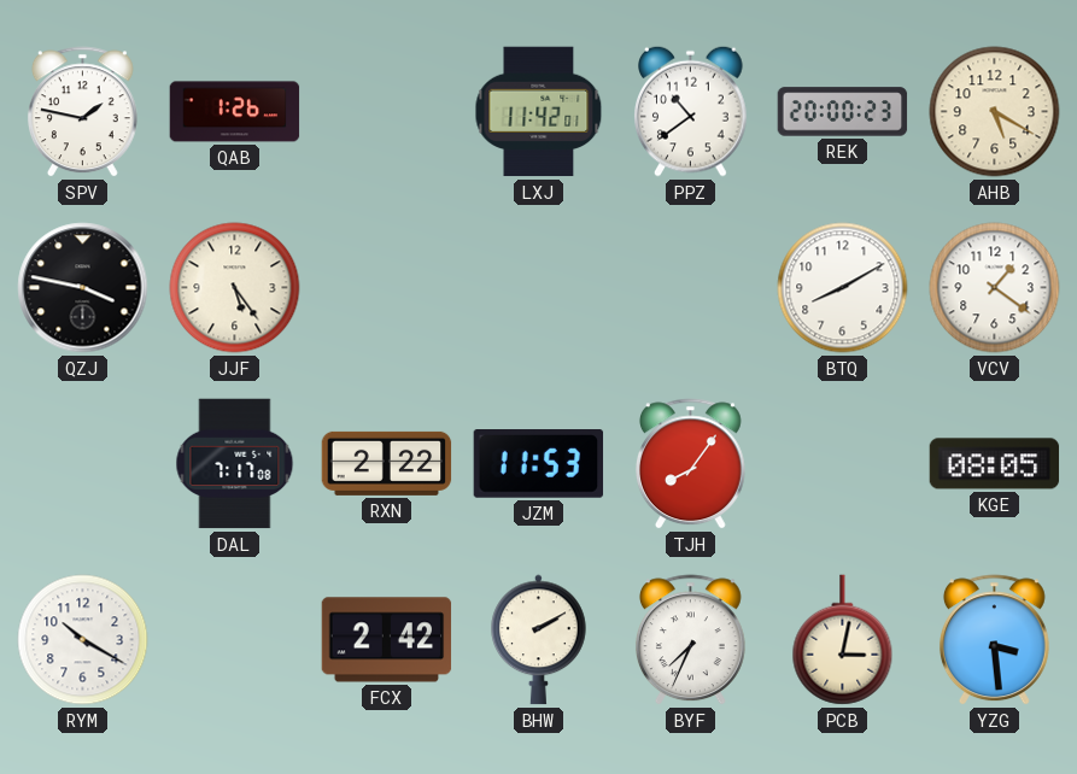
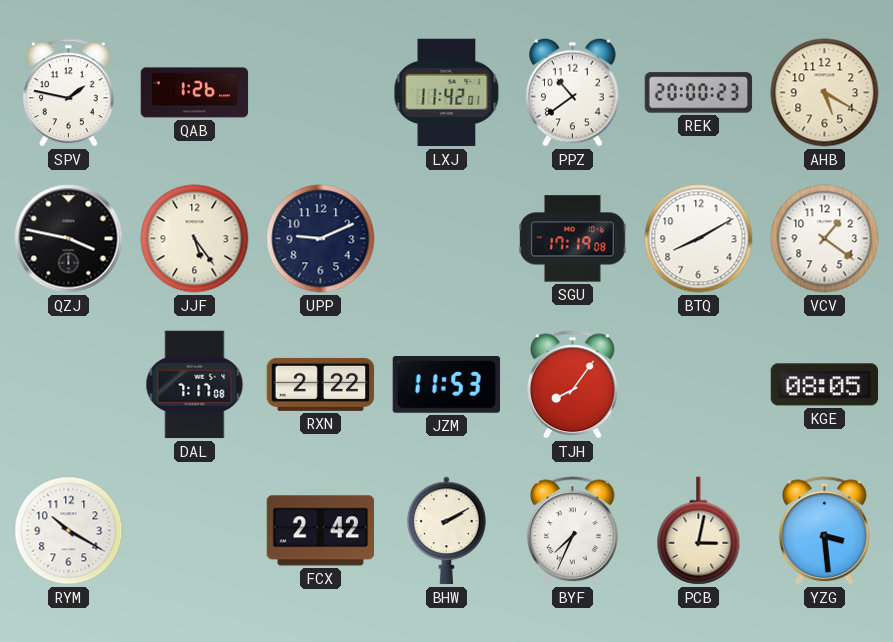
UPP: none -> 9:11
SGU: none -> 17:19
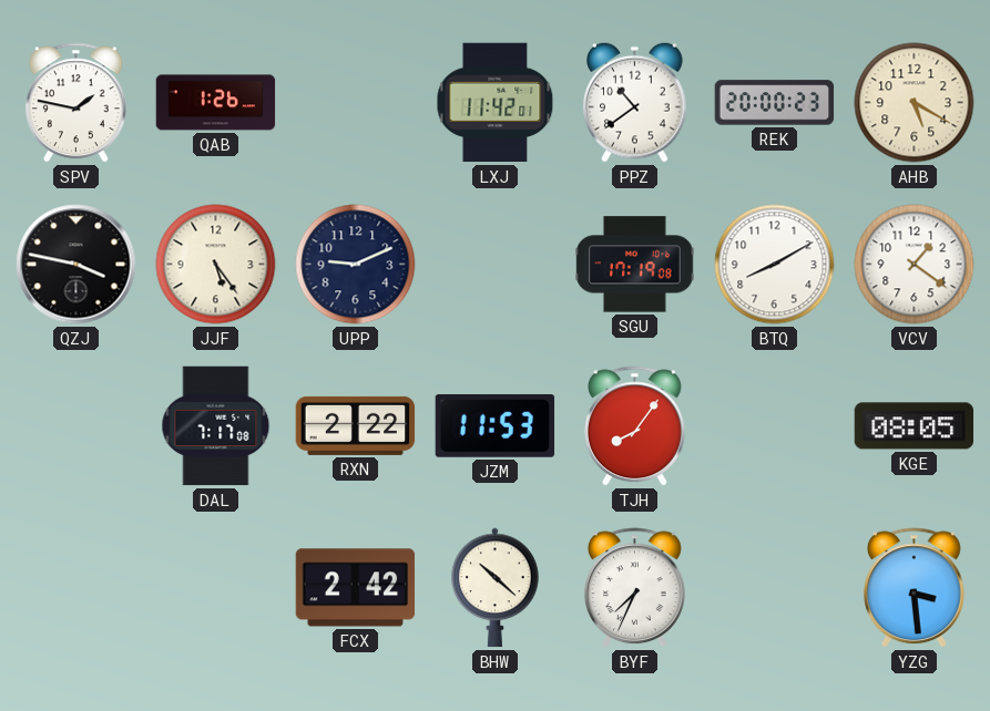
RYM: 10:20 -> none
BHW: 2:10 -> 10:22
PCB: 3:02 -> none
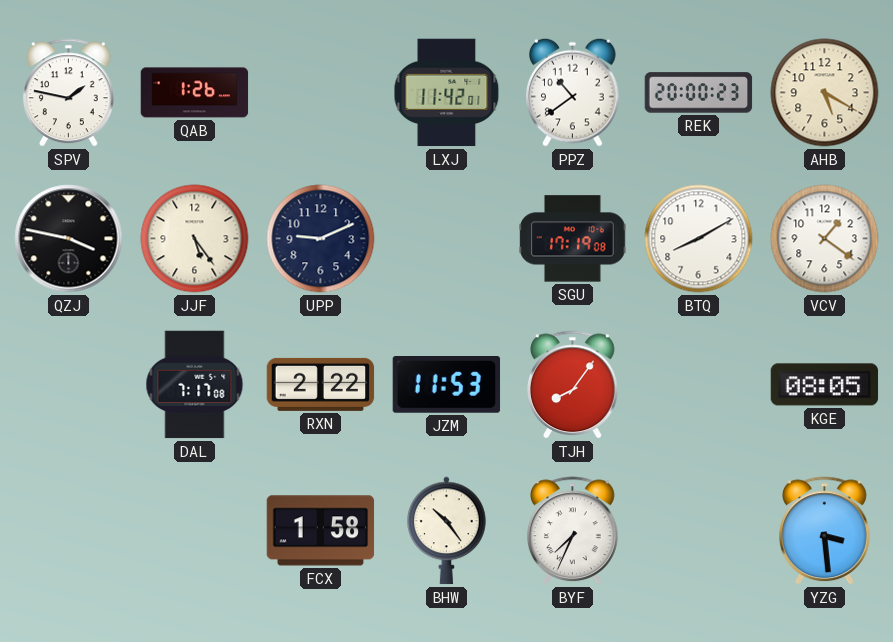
FCX: 2:42 -> 1:58
BHW: 10:22 -> 10:24
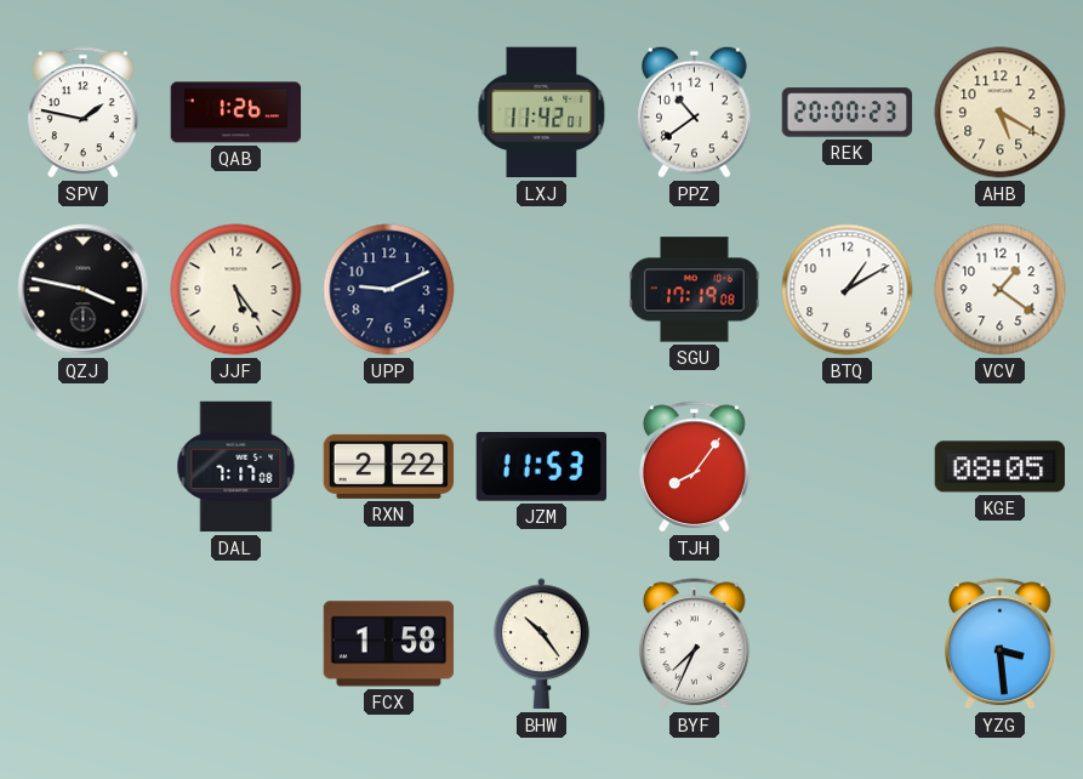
BTQ: 8:10 -> 1:10
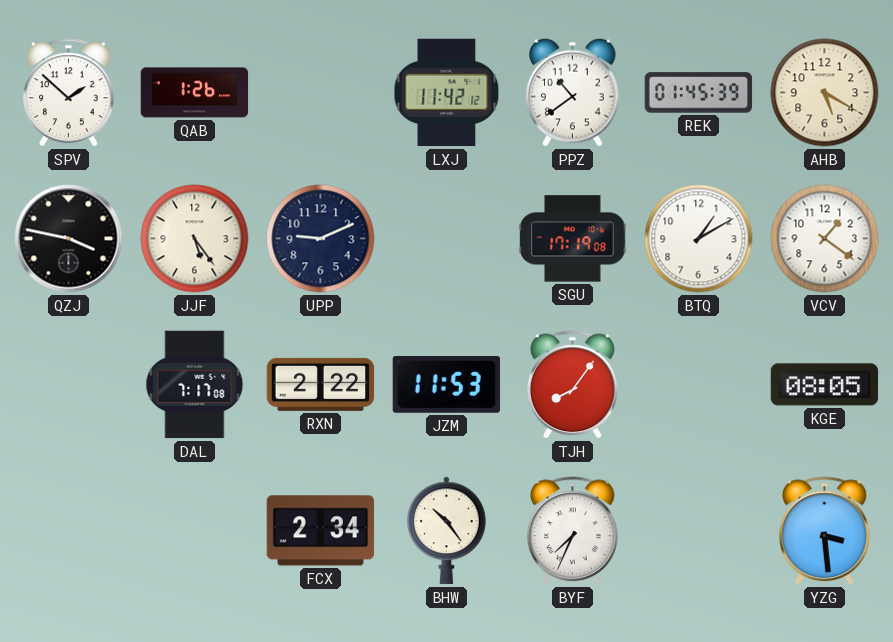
SPV: 1:47 -> 1:52
LXJ: 11:42:01 -> 11:42:12
REK: 20:00 -> 01:45
FCX: 1:58 -> 2:34
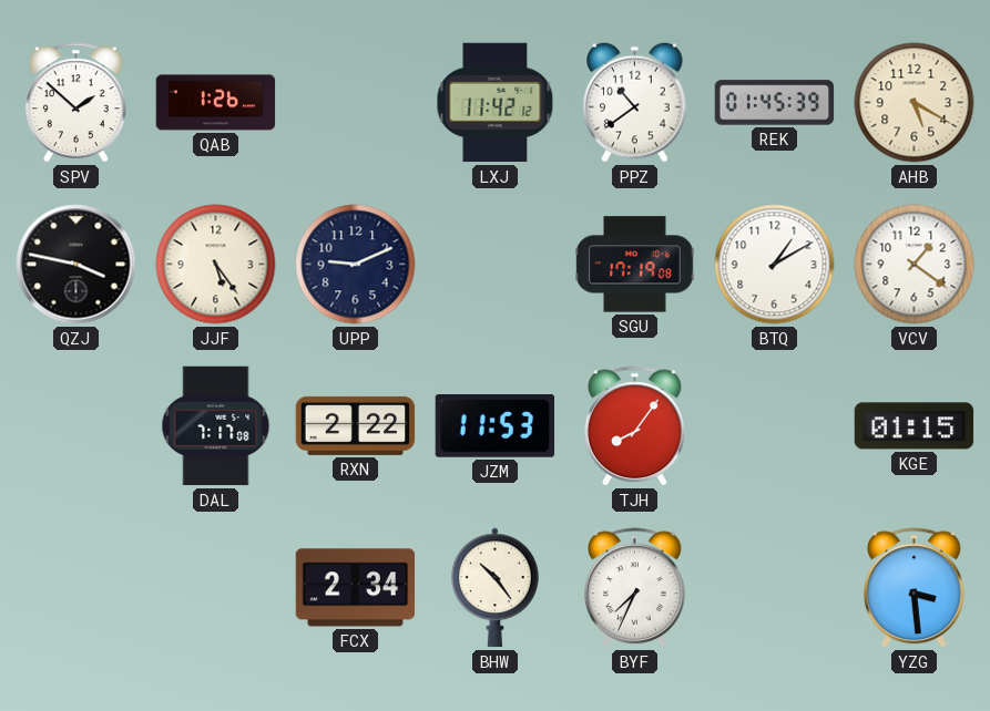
KGE: 08:05 -> 01:15
